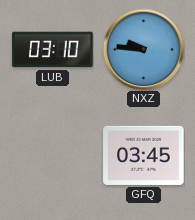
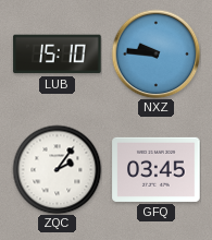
LUB: 03:10 -> 15:10
ZQC: none -> 2:06
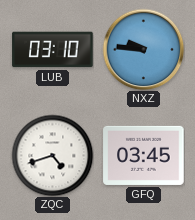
LUB: 15:10 -> 03:10
ZQC: 2:06 -> 4:42
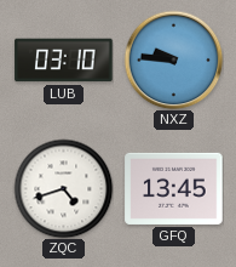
GFQ: 03:45 -> 13:45
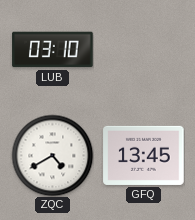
NXZ: 9:46 -> none
ZQC: 4:42 -> 4:40
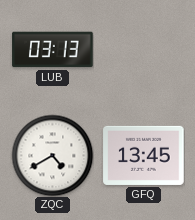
LUB: 03:10 -> 03:13
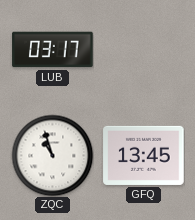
LUB: 03:13 -> 03:17
ZQC: 4:40 -> 10:57
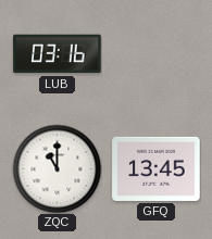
LUB: 03:17 -> 03:16
ZQC: 10:57 -> 11:00
